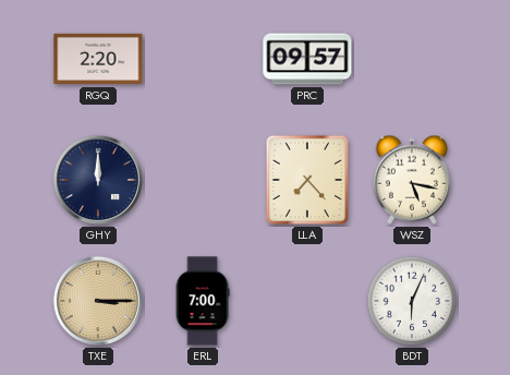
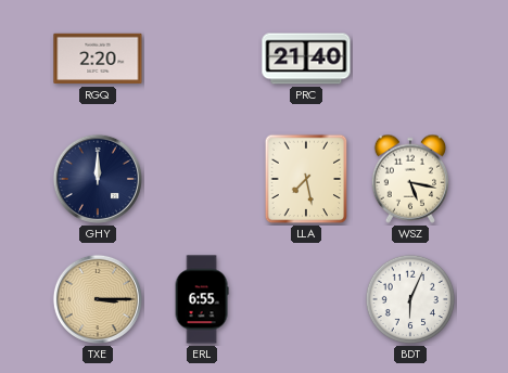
PRC: 09:57 -> 21:40
LLA: 7:23 -> 7:28
ERL: 7:00 -> 6:55
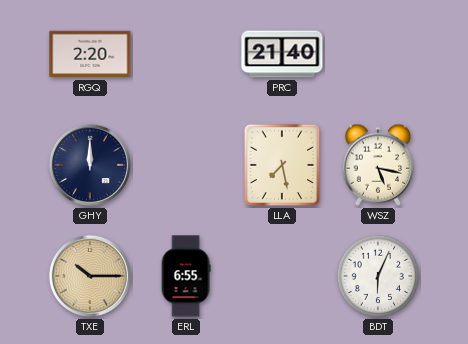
TXE: 3:15 -> 10:15
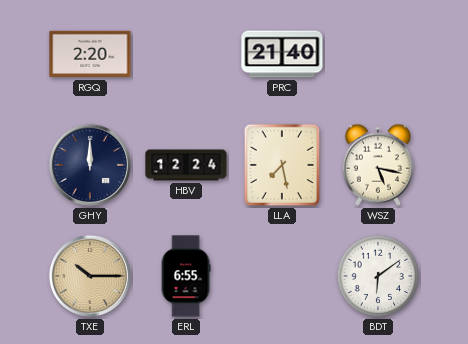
HBV: none -> 12:24
BDT: 6:04 -> 6:09
